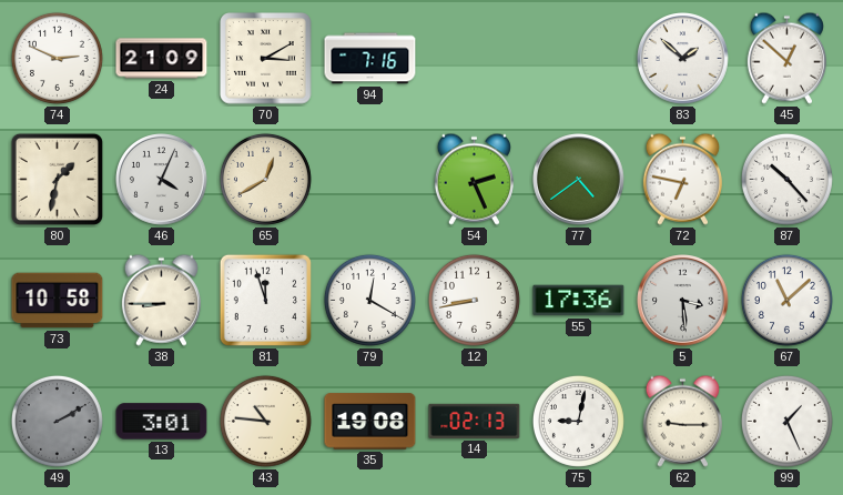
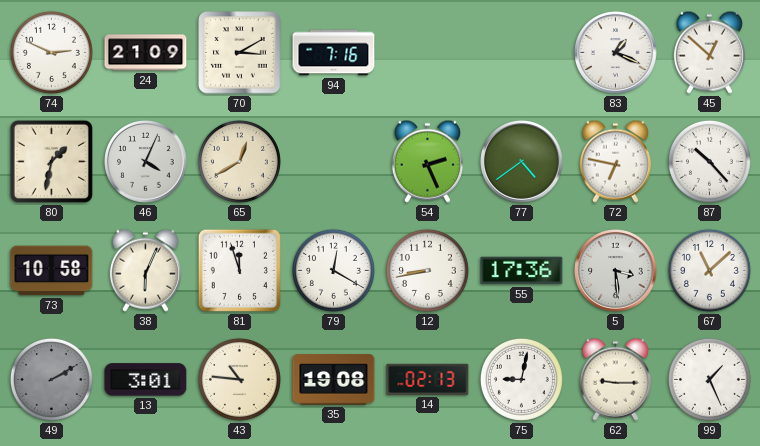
83: 1:52 -> 1:19
38: 8:45 -> 6:04
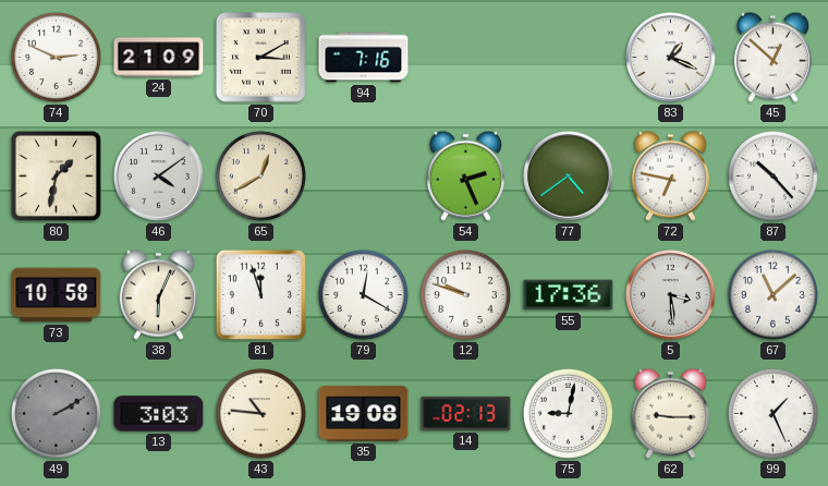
46: 4:04 -> 4:09
12: 8:43 -> 9:48
13: 3:01 -> 3:03
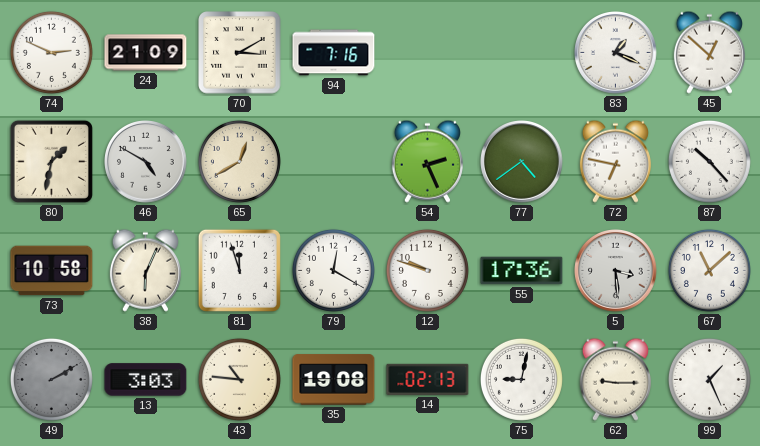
46: 4:09 -> 4:50
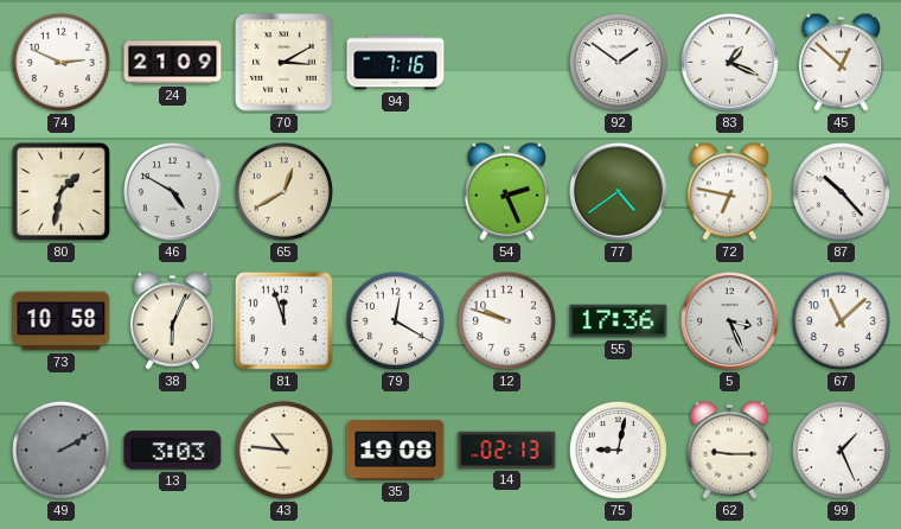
92: none -> 1:51
5: 3:29 -> 3:26
